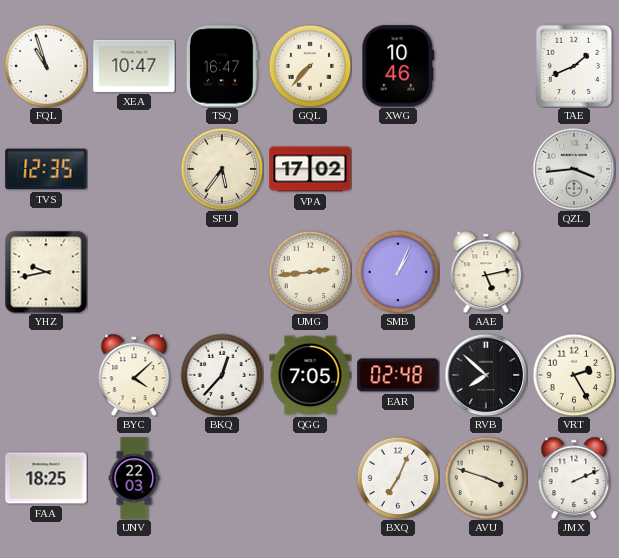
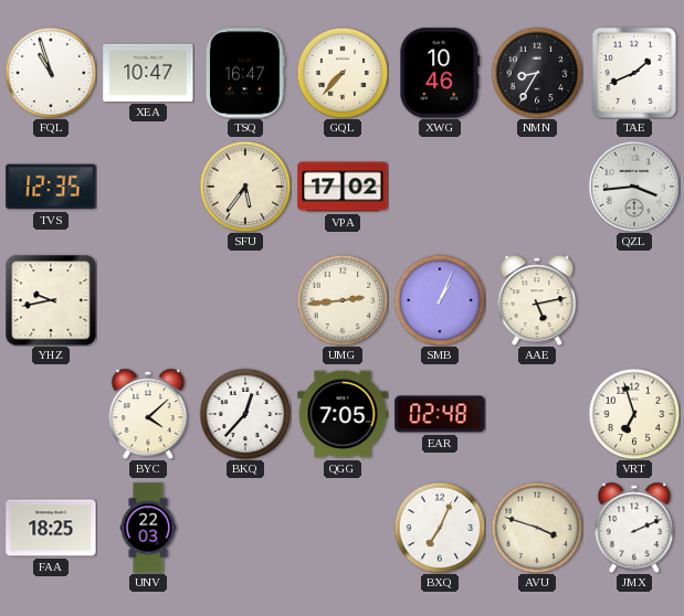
NMN: none -> 8:35
RVB: 7:52 -> none
VRT: 2:25 -> 6:57
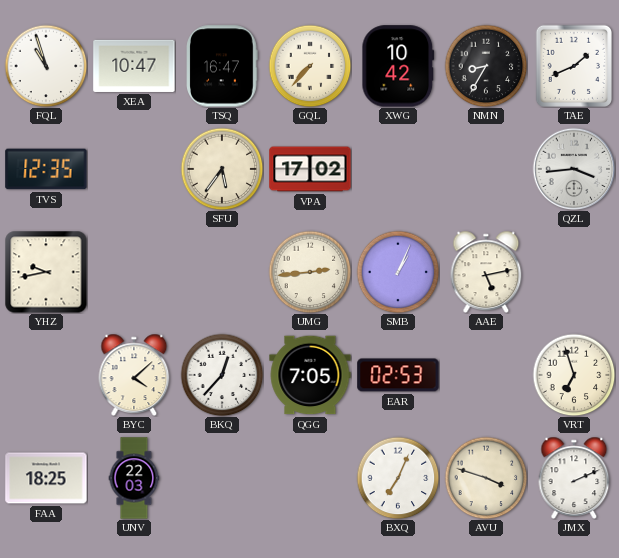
XWG: 10:46 -> 10:42
EAR: 02:48 -> 02:53
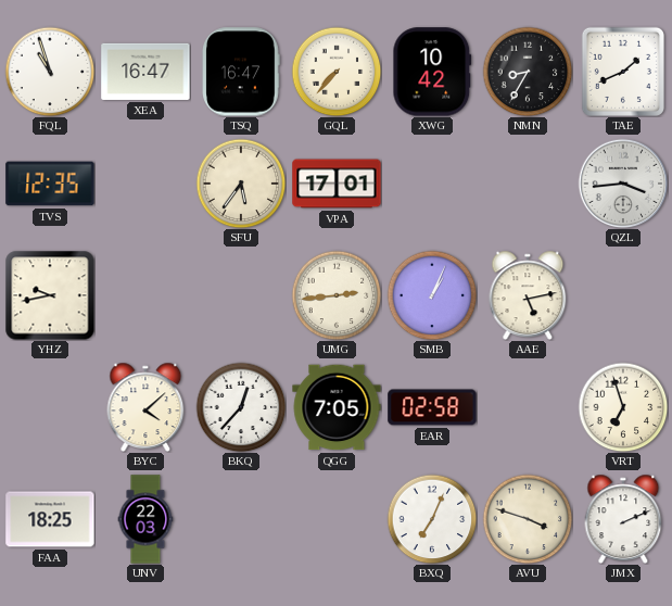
XEA: 10:47 -> 16:47
VPA: 17:02 -> 17:01
EAR: 02:53 -> 02:58
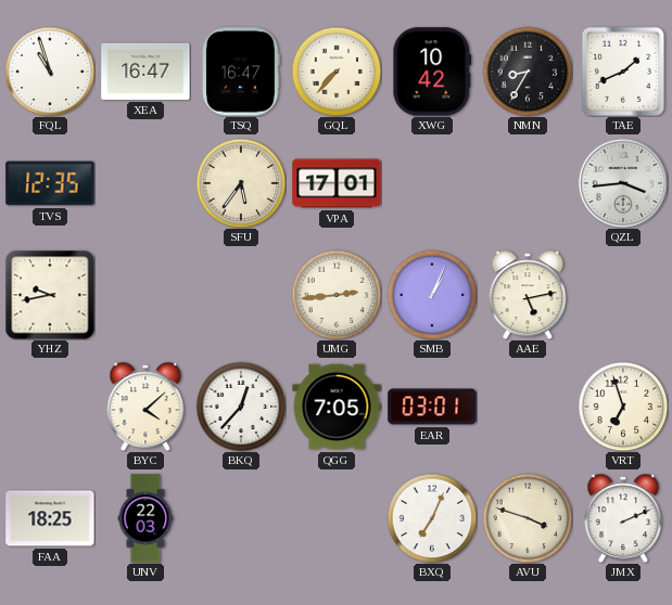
EAR: 02:58 -> 03:01
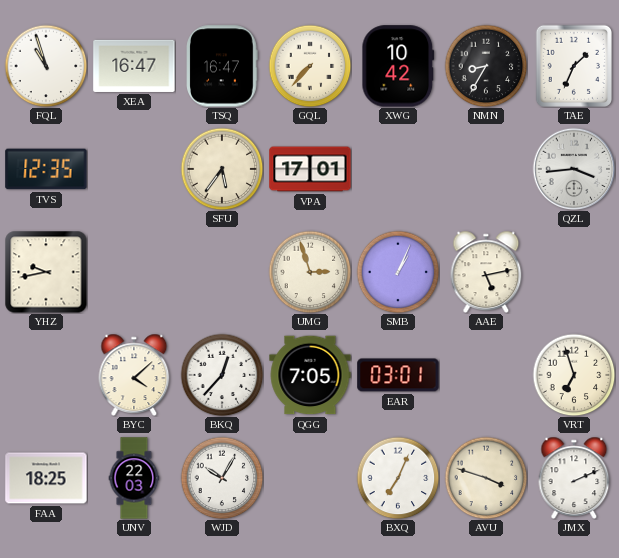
TAE: 1:41 -> 1:34
UMG: 2:44 -> 2:57
WJD: none -> 10:05
